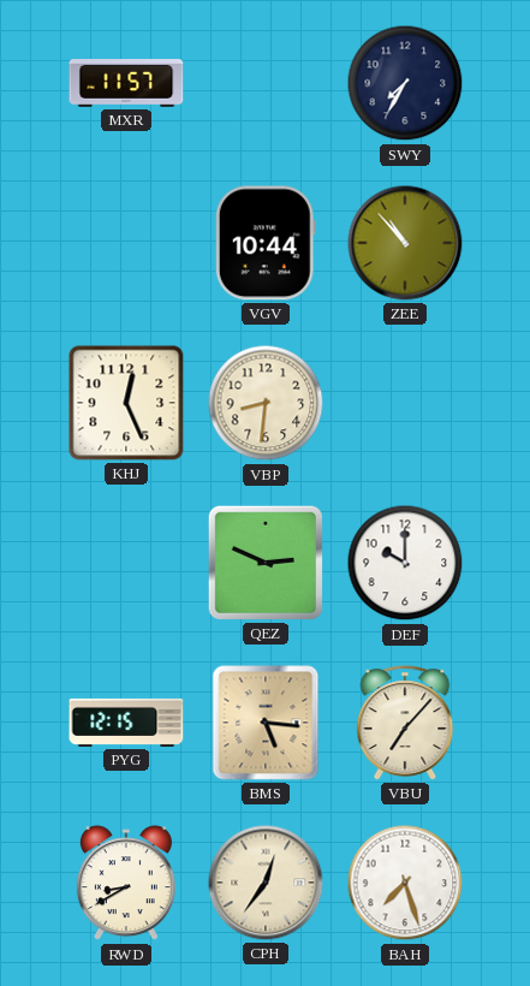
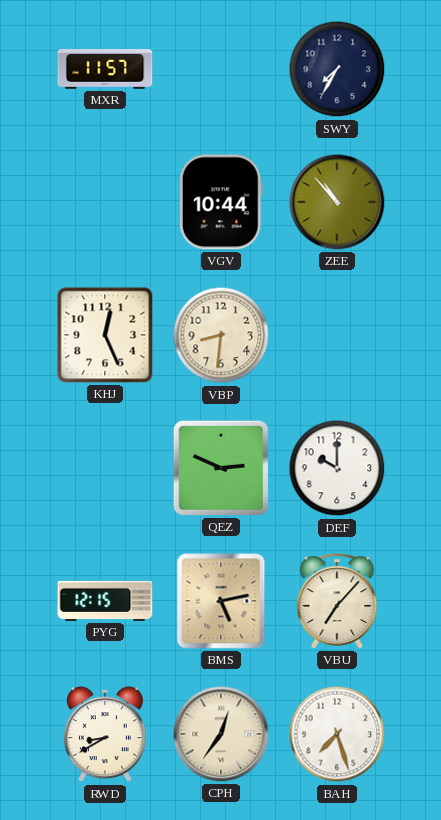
BMS: 5:16 -> 5:13
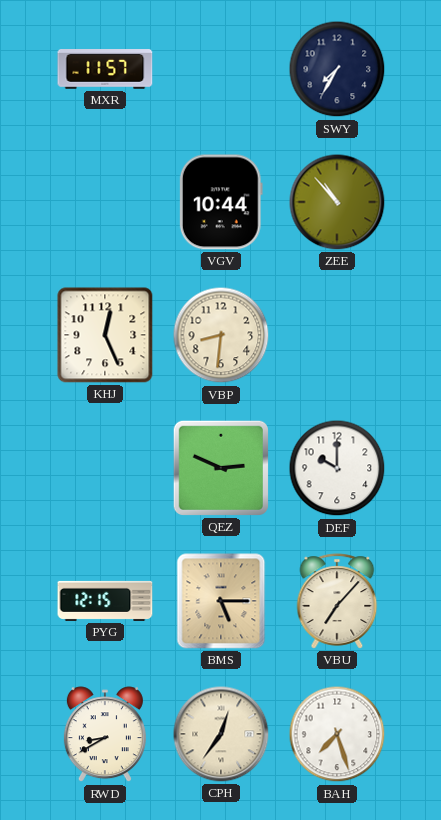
BMS: 5:13 -> 5:15
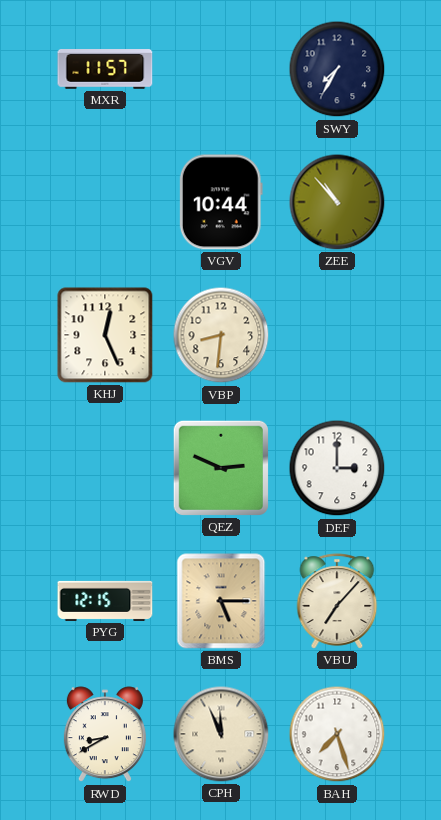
DEF: 10:00 -> 3:00
CPH: 12:36 -> 11:56
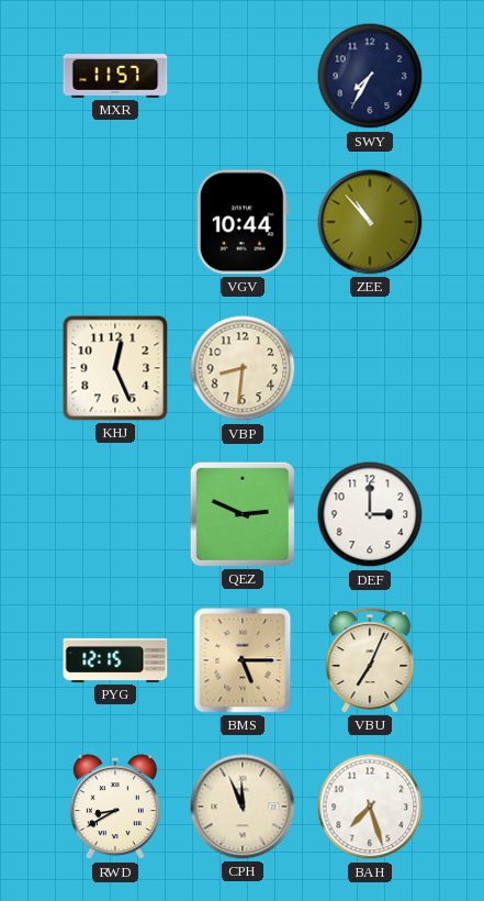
VBU: 7:07 -> 7:04
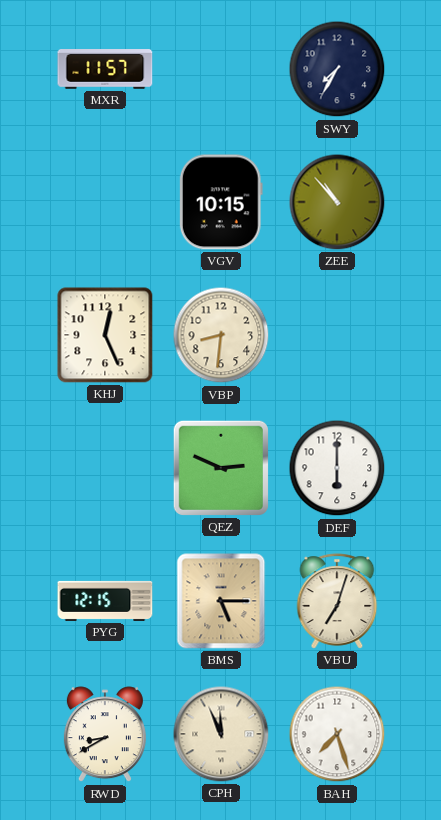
VGV: 10:44 -> 10:15
DEF: 3:00 -> 6:00
VBU: 7:04 -> 7:03
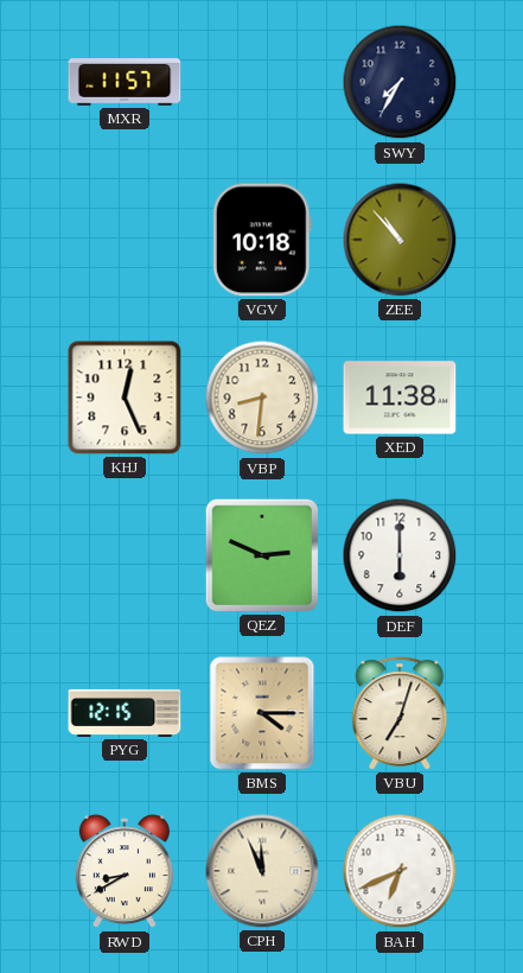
VGV: 10:15 -> 10:18
XED: none -> 11:38
BMS: 5:15 -> 4:15
BAH: 7:27 -> 6:41
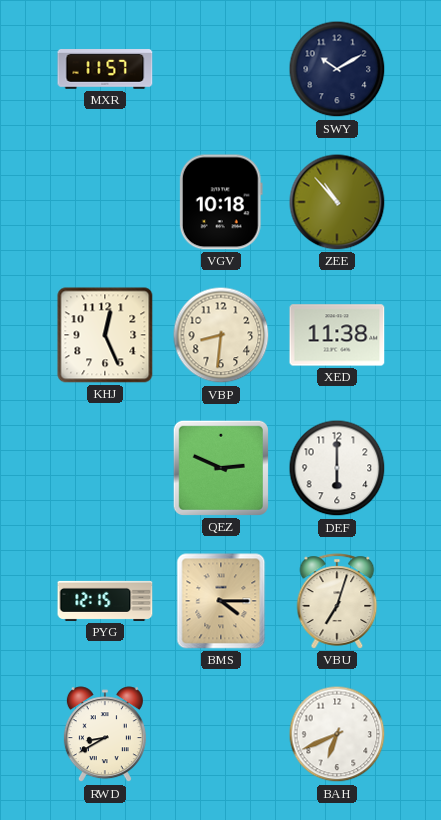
SWY: 7:35 -> 10:10
CPH: 11:56 -> none
